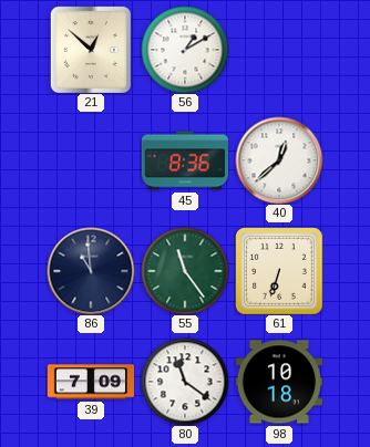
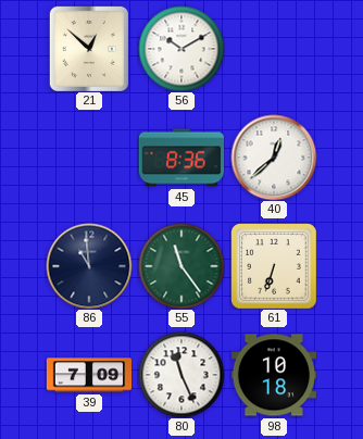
56: 1:10 -> 10:10
80: 11:21 -> 11:26
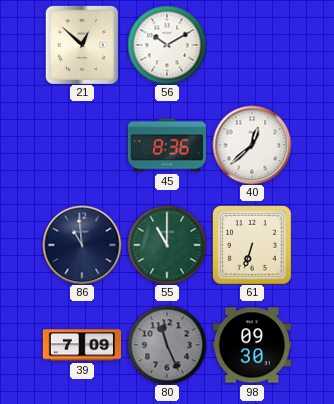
55: 11:24 -> 11:00
80 dial: white -> grey
98: 10:18 -> 09:30
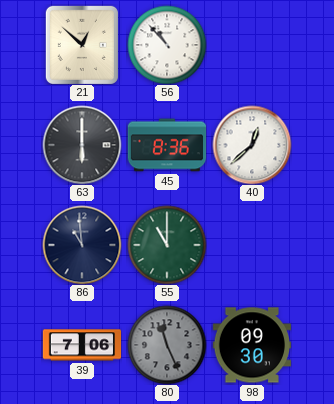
56: 10:10 -> 10:53
63: none -> 6:00
61: 6:33 -> none
39: 7:09 -> 7:06
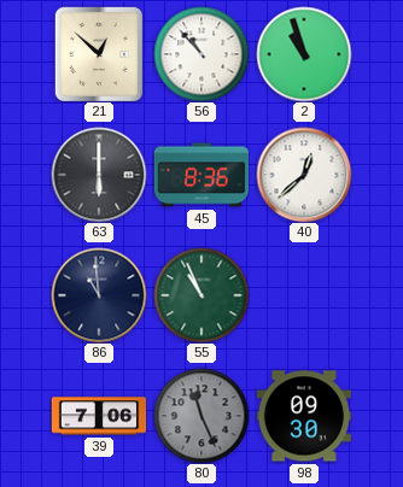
2: none -> 10:57
55: 11:00 -> 10:56
